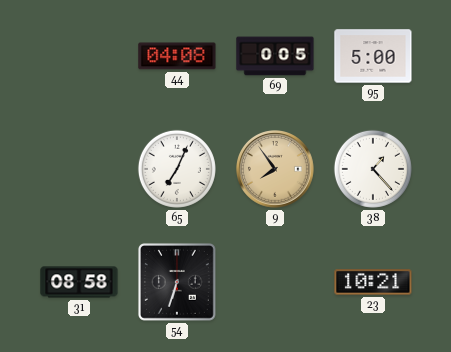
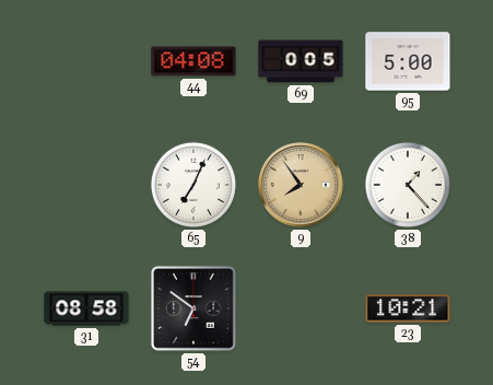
54: 6:33 -> 6:51
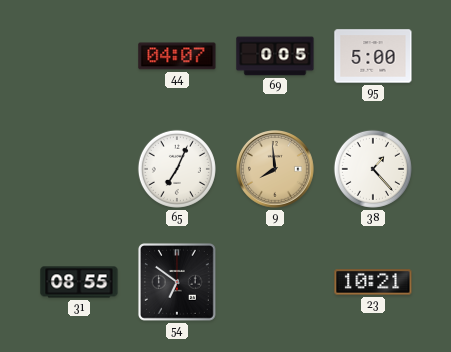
44: 04:08 -> 04:07
9: 7:54 -> 7:59
31: 08:58 -> 08:55
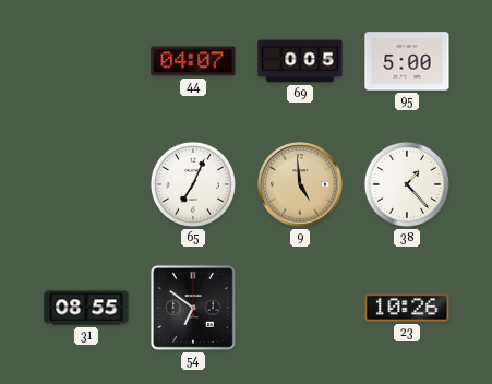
9: 7:59 -> 4:59
23: 10:21 -> 10:26
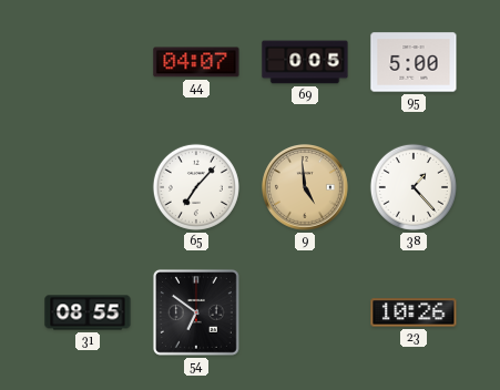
65: 7:04 -> 7:07
